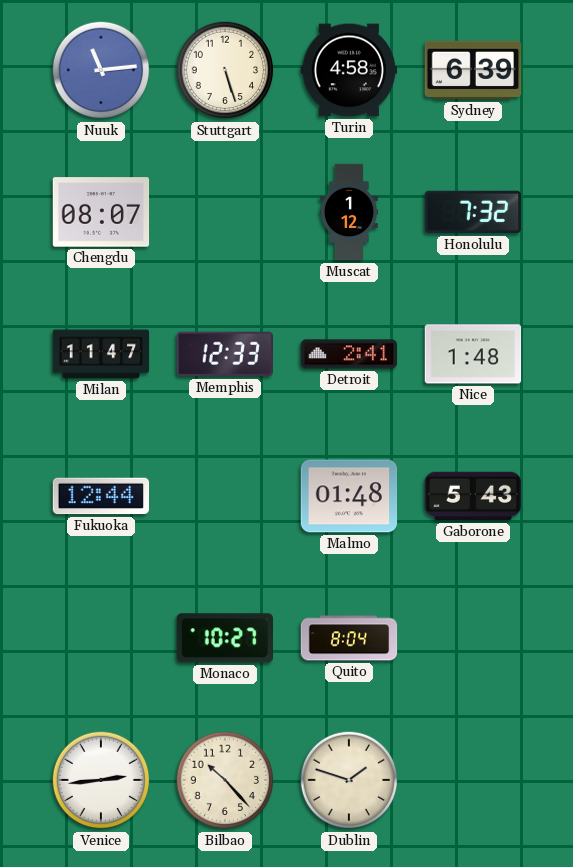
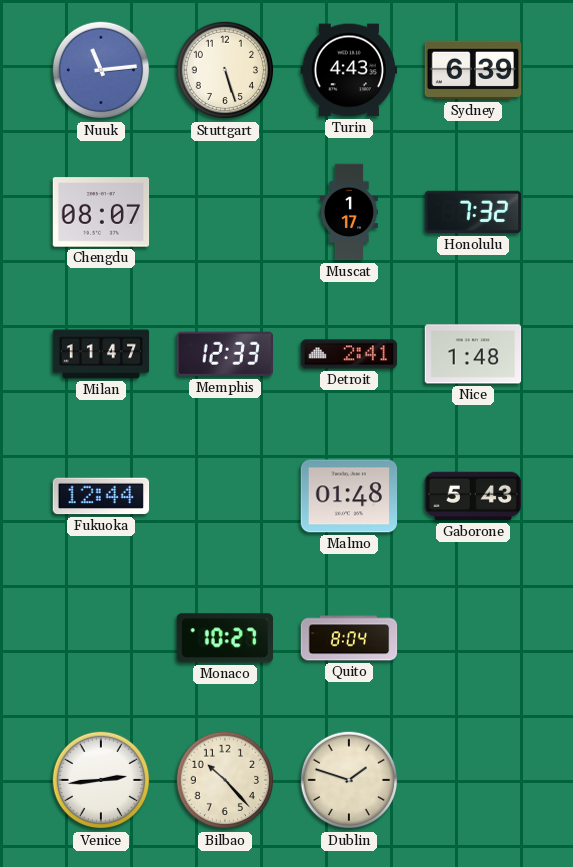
Turin: 4:58 -> 4:43
Muscat: 1:12 -> 1:17
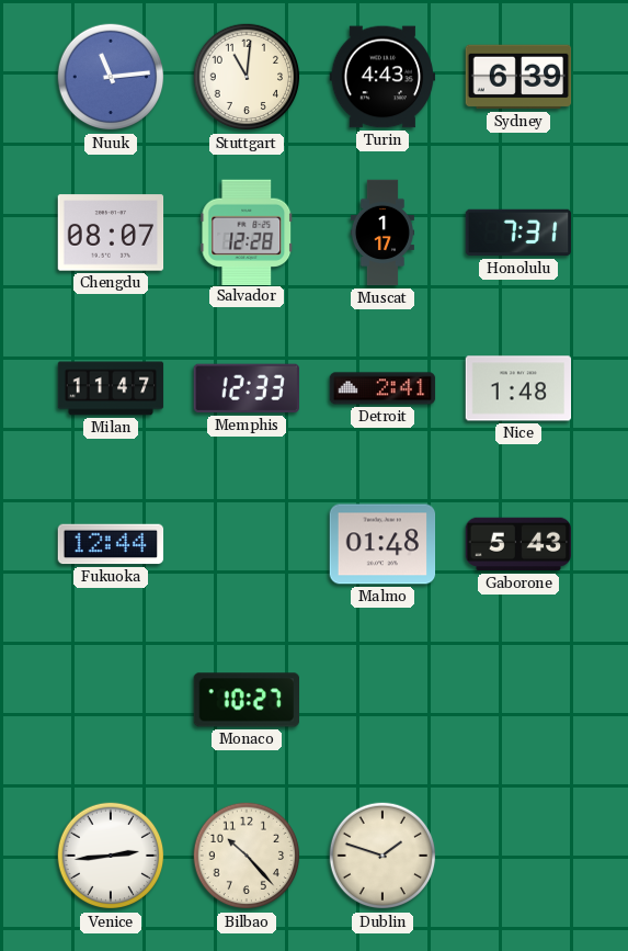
Stuttgart: 5:27 -> 11:01
Salvador: none -> 12:28
Honolulu: 7:32 -> 7:31
Quito: 8:04 -> none
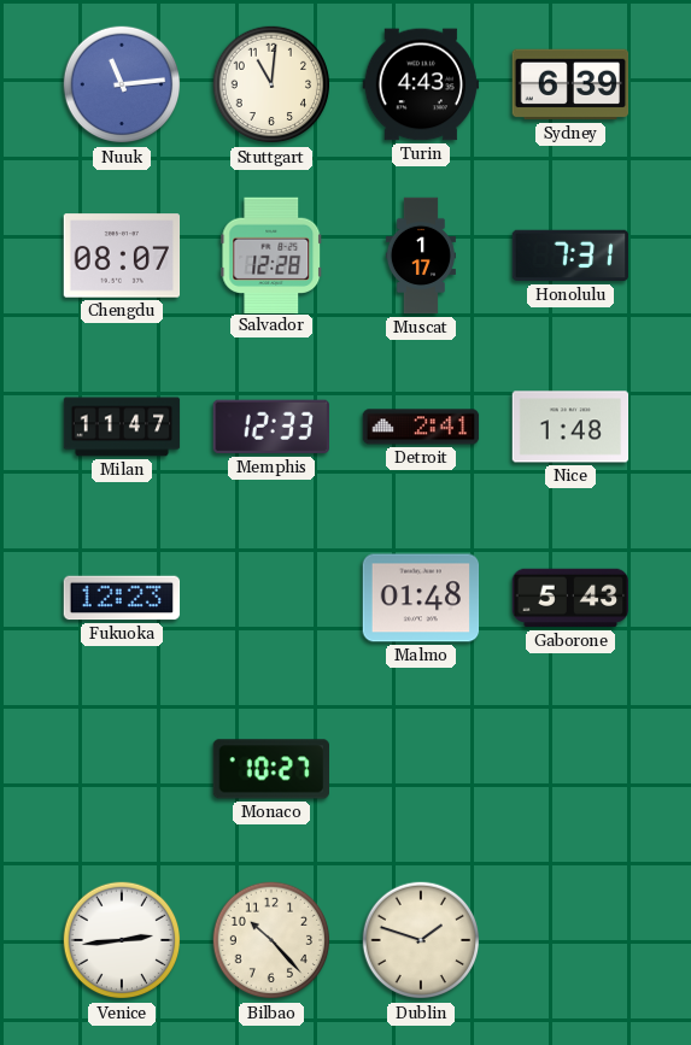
Fukuoka: 12:44 -> 12:23
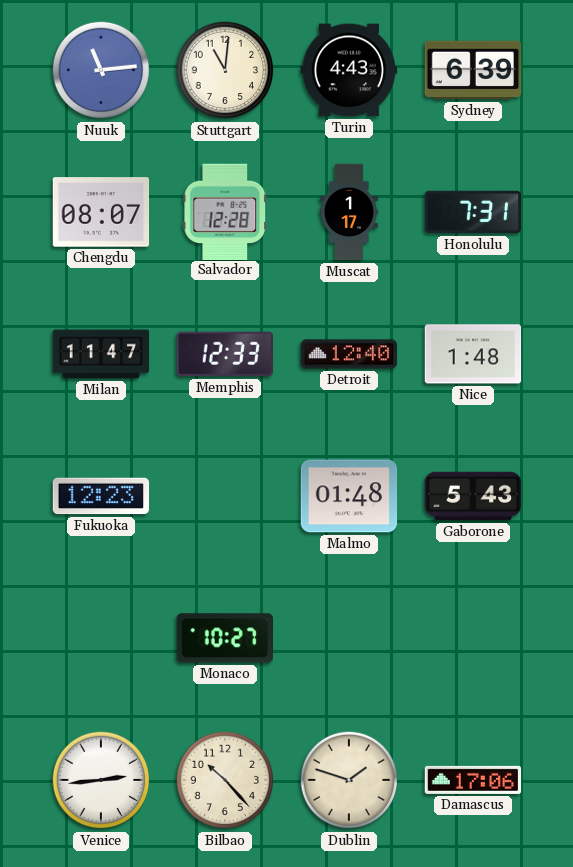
Detroit: 2:41 -> 12:40
Damascus: none -> 17:06
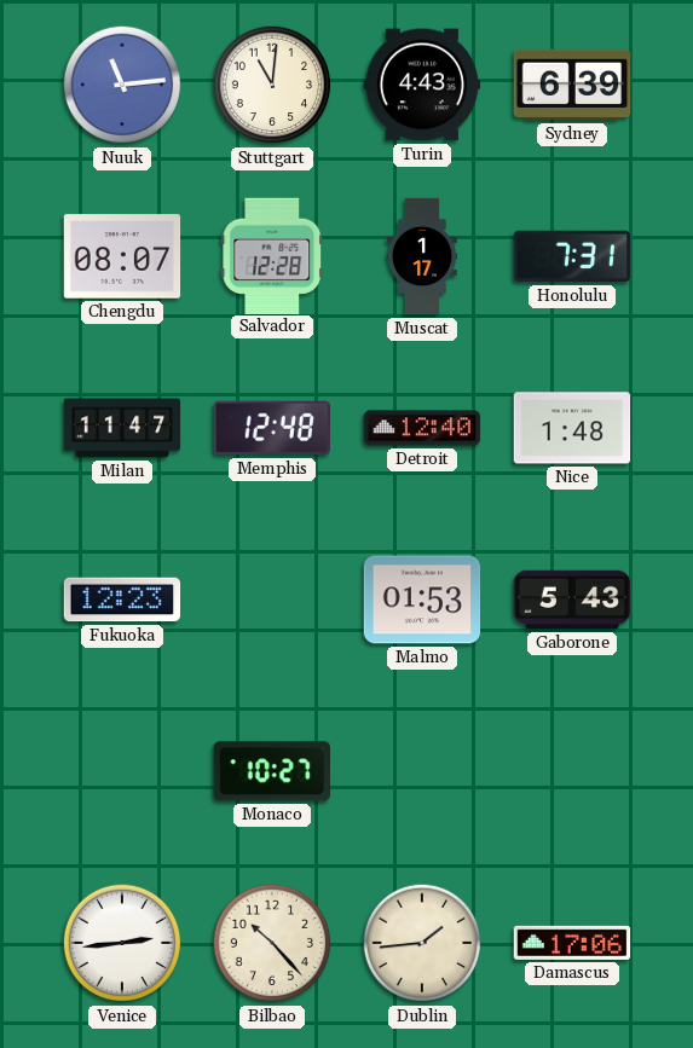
Memphis: 12:33 -> 12:48
Malmo: 01:48 -> 01:53
Dublin: 1:48 -> 1:44
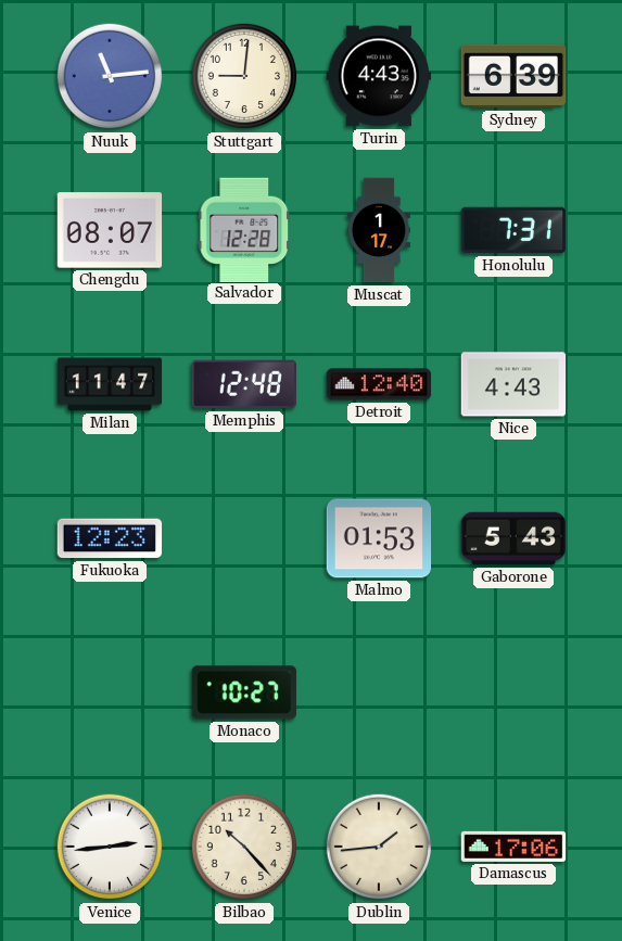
Stuttgart: 11:01 -> 9:01
Nice: 1:48 -> 4:43
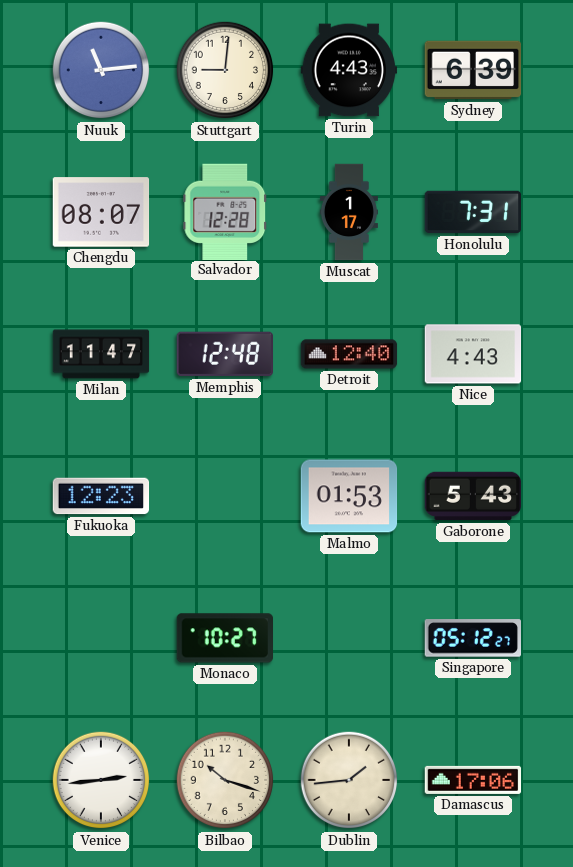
Singapore: none -> 05:12
Bilbao: 10:23 -> 10:18
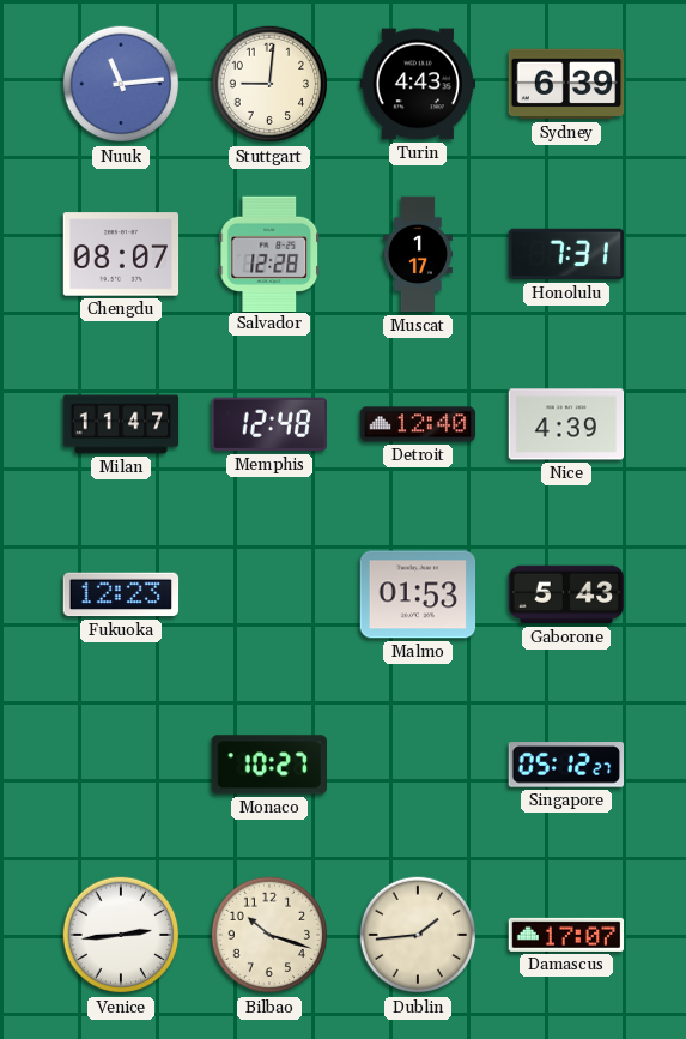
Nice: 4:43 -> 4:39
Damascus: 17:06 -> 17:07
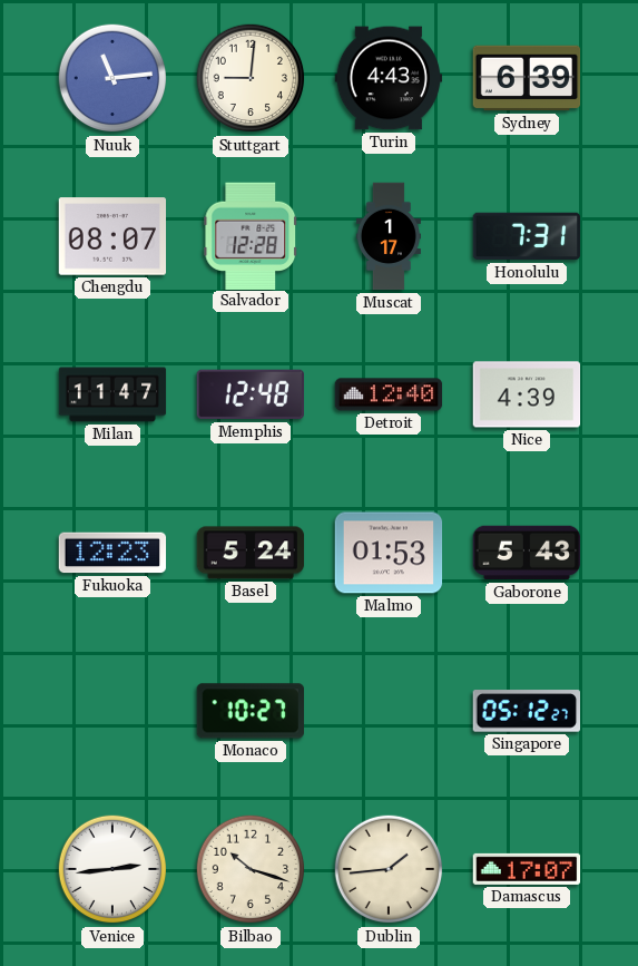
Basel: none -> 5:24
